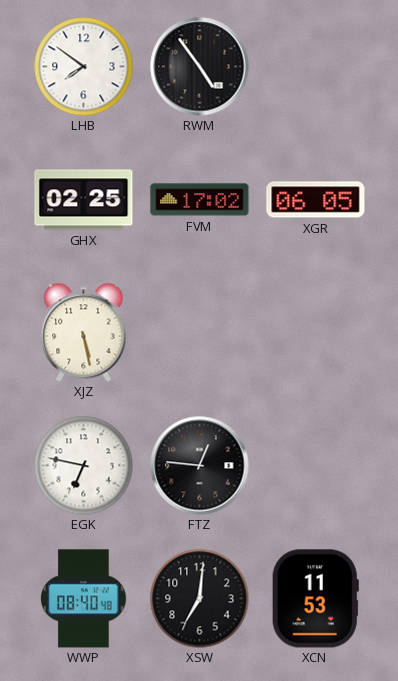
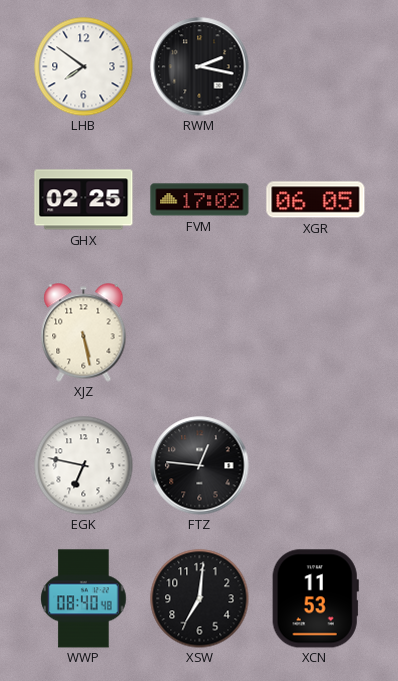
RWM: 4:54 -> 2:17
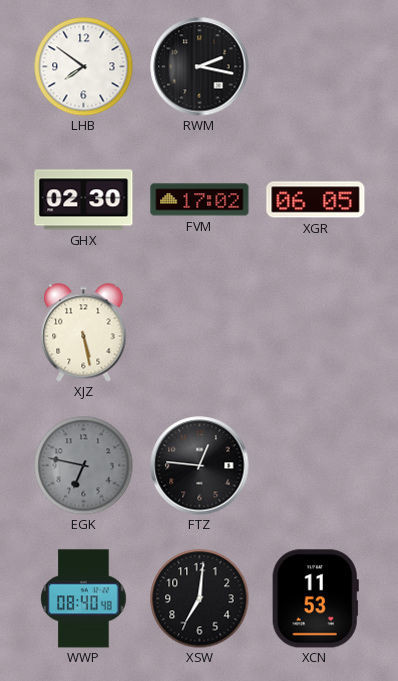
GHX: 02:25 -> 02:30
EGK dial: white -> grey
